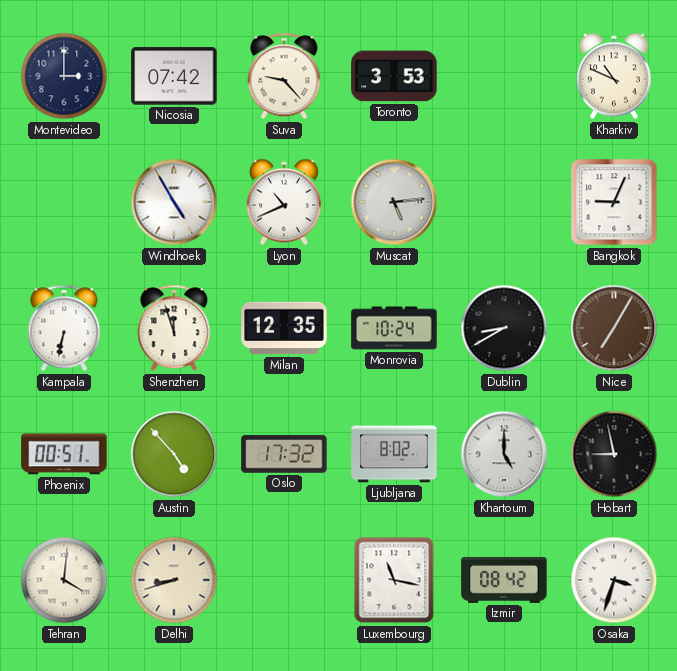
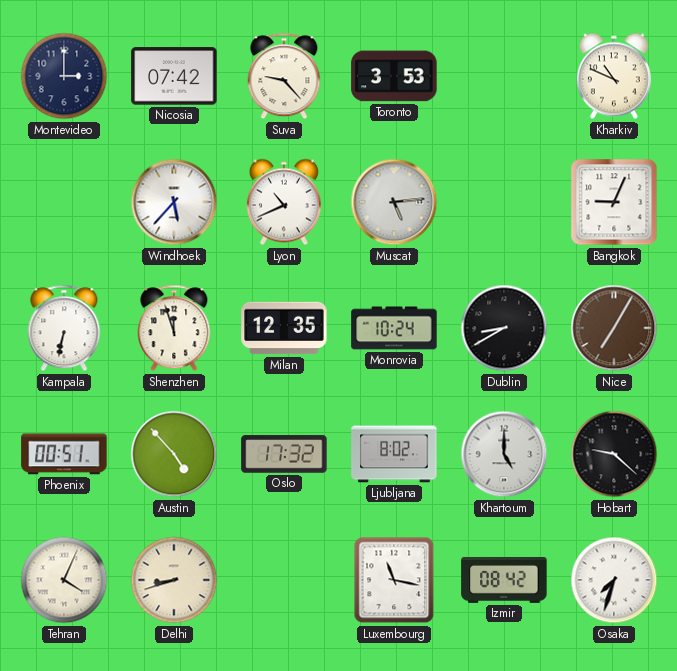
Windhoek: 4:55 -> 5:37
Hobart: 8:58 -> 9:22
Tehran: 4:01 -> 4:04
Osaka: 3:33 -> 7:33
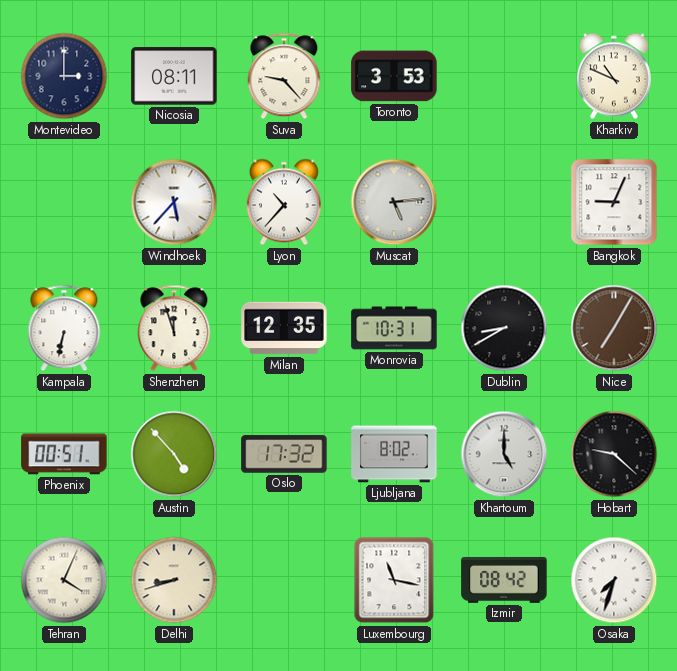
Nicosia: 07:42 -> 08:11
Lyon: 10:41 -> 10:37
Monrovia: 10:24 -> 10:31
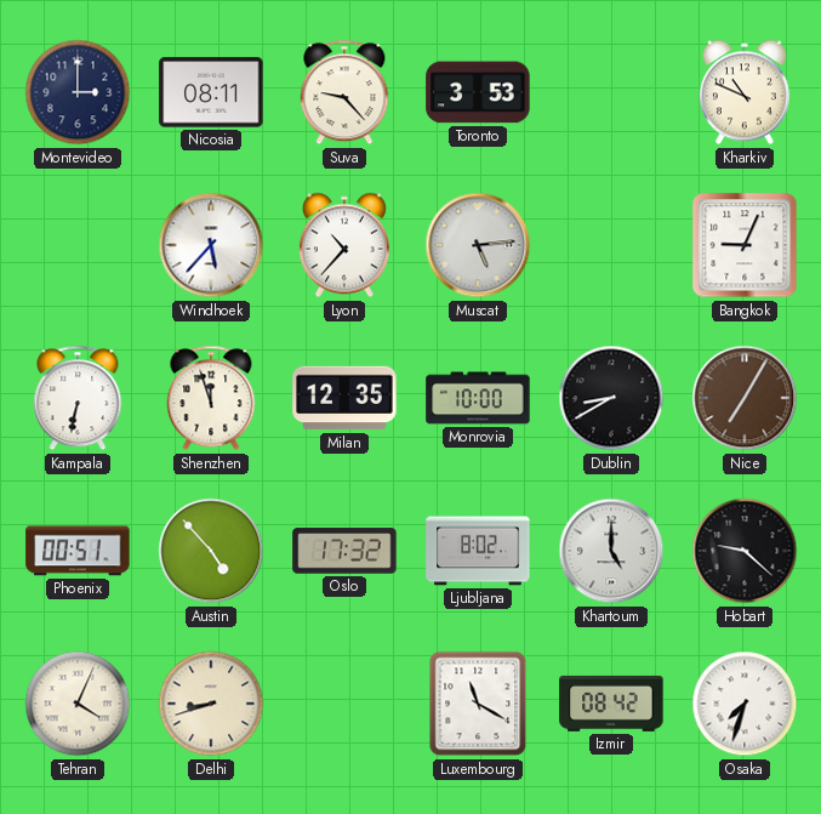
Monrovia: 10:31 -> 10:00
Luxembourg: 11:17 -> 11:20
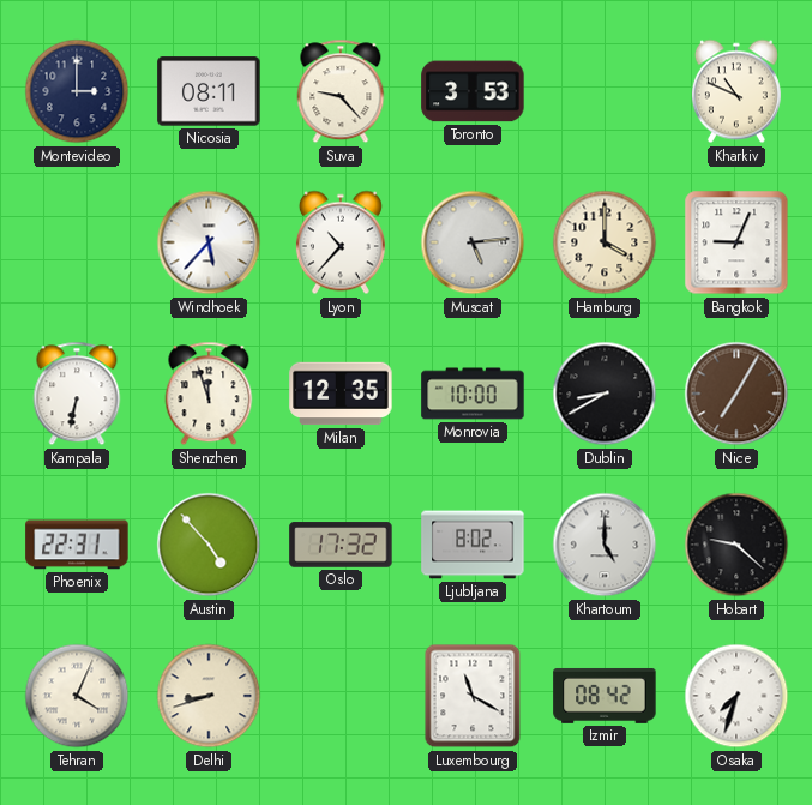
Hamburg: none -> 4:00
Phoenix: 00:51 -> 22:31
